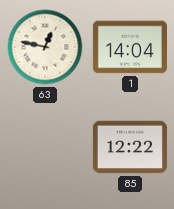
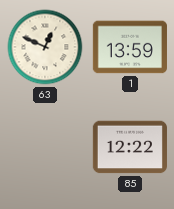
63: 12:47 -> 12:49
1: 14:04 -> 13:59
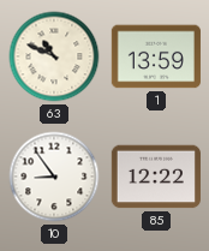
63: 12:49 -> 10:49
10: none -> 8:54
